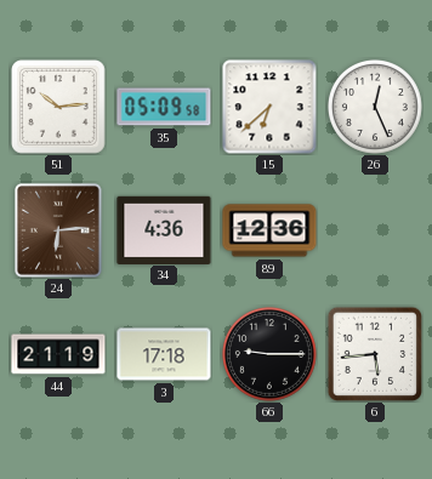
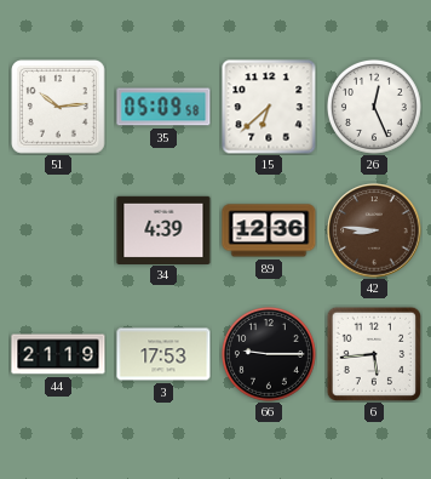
24: 6:14 -> none
34: 4:36 -> 4:39
42: none -> 8:46
3: 17:18 -> 17:53
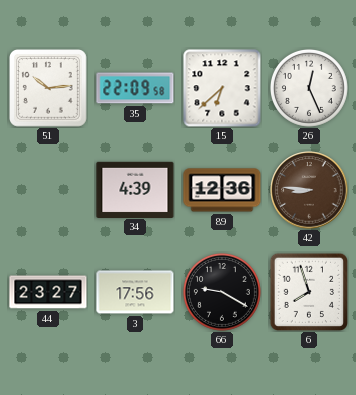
35: 05:09 -> 22:09
44: 21:19 -> 23:27
3: 17:53 -> 17:56
66: 9:15 -> 9:20
6: 5:44 -> 7:57
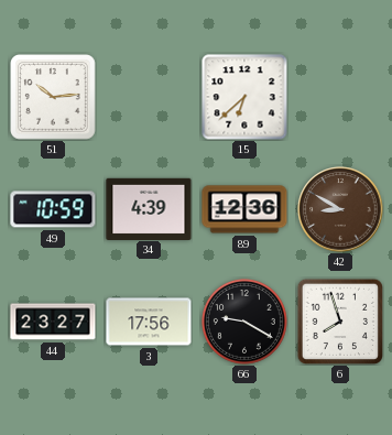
35: 22:09 -> none
26: 12:26 -> none
49: none -> 10:59
42: 8:46 -> 8:50
